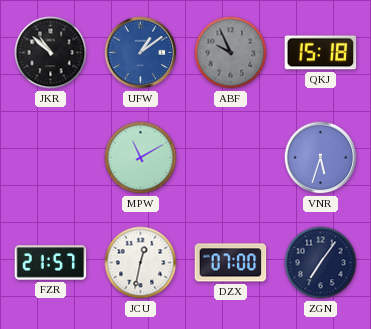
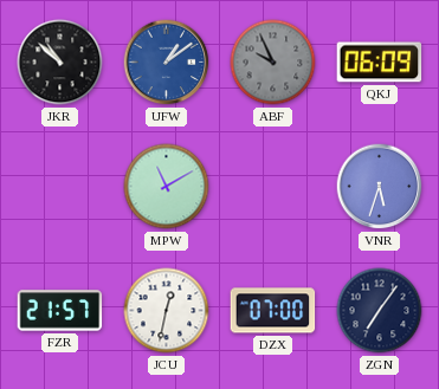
QKJ: 15:18 -> 06:09
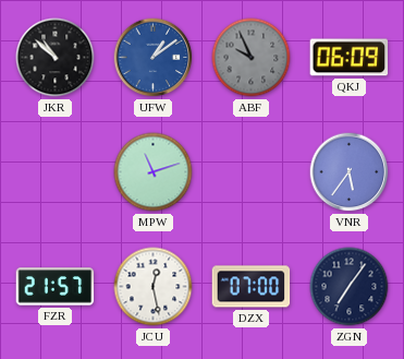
MPW: 11:10 -> 11:12
VNR: 5:33 -> 5:36
JCU: 12:32 -> 12:28
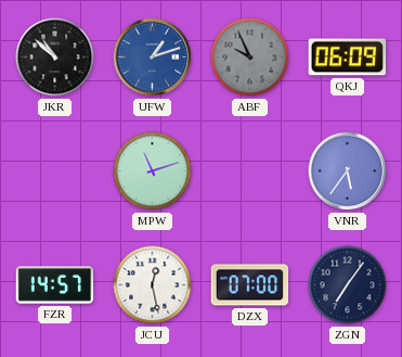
UFW: 1:09 -> 1:12
FZR: 21:57 -> 14:57
